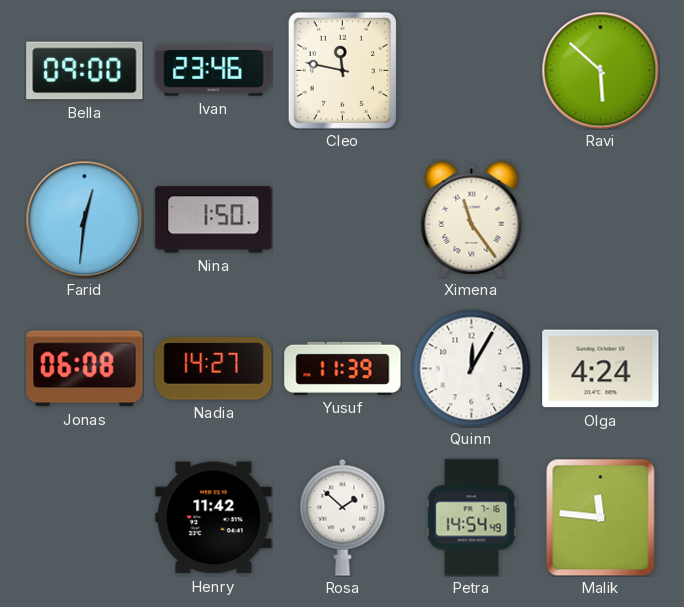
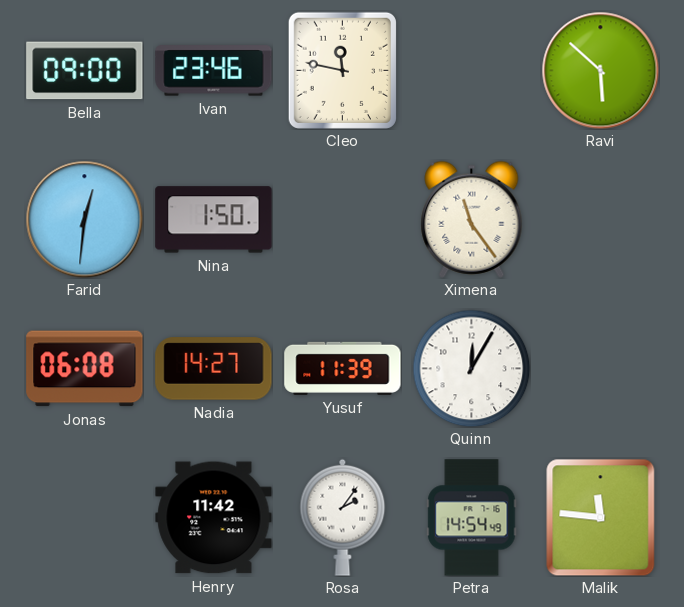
Olga: 4:24 -> none
Rosa: 1:52 -> 2:06
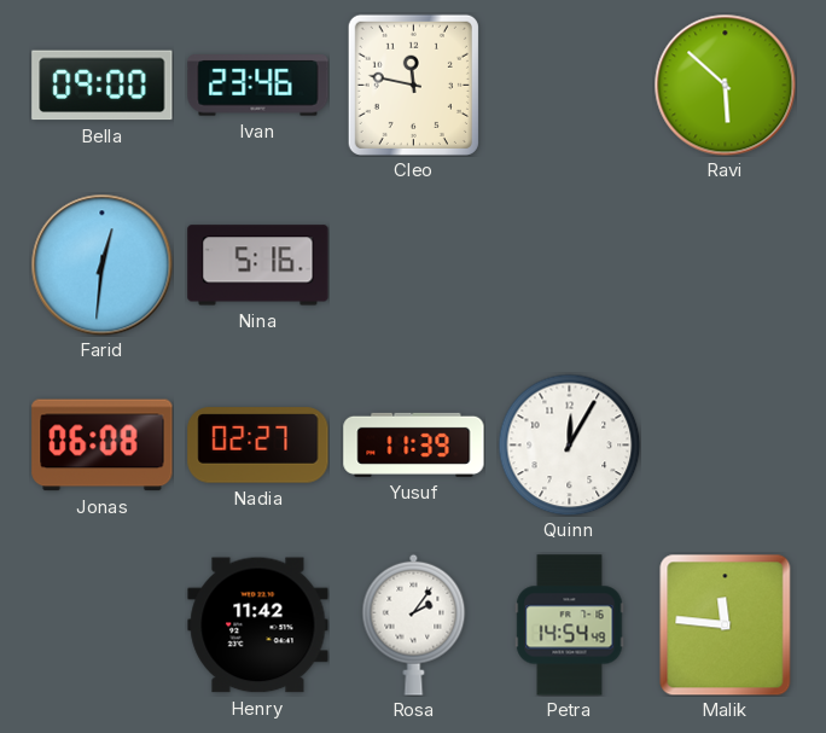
Nina: 1:50 -> 5:16
Ximena: 11:24 -> none
Nadia: 14:27 -> 02:27
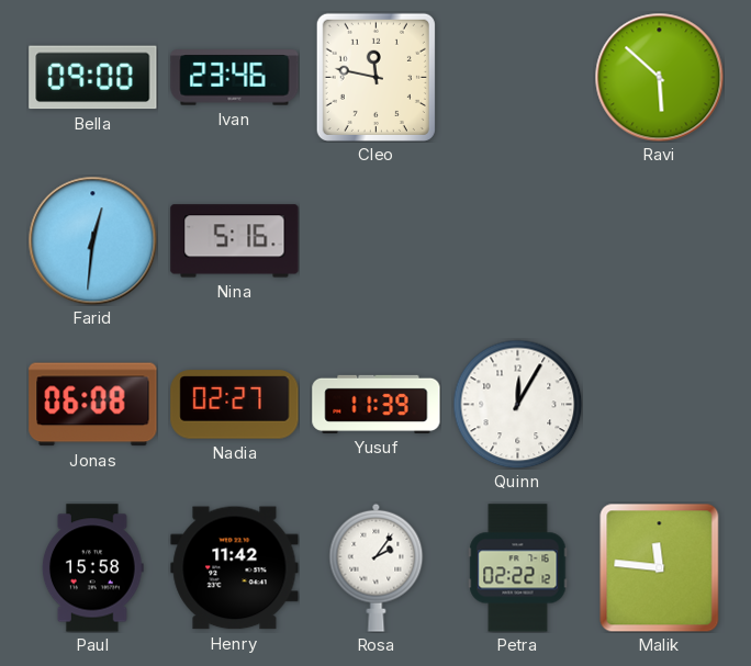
Paul: none -> 15:58
Petra: 14:54 -> 02:22
